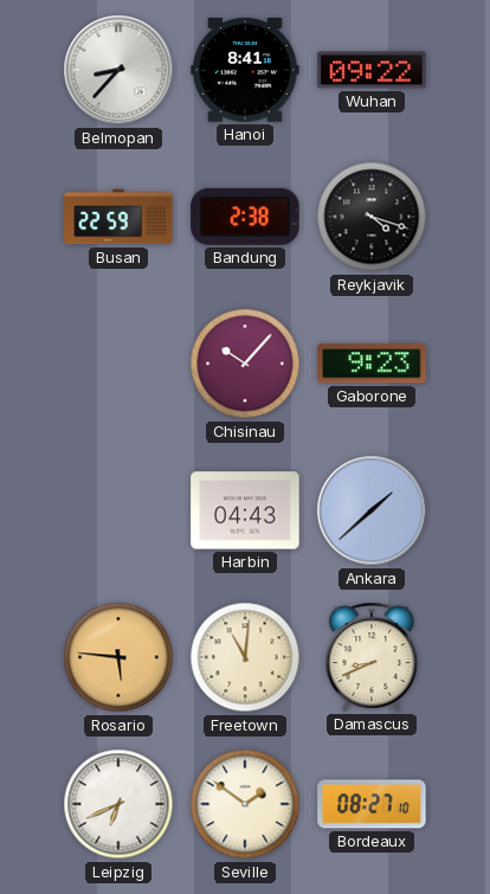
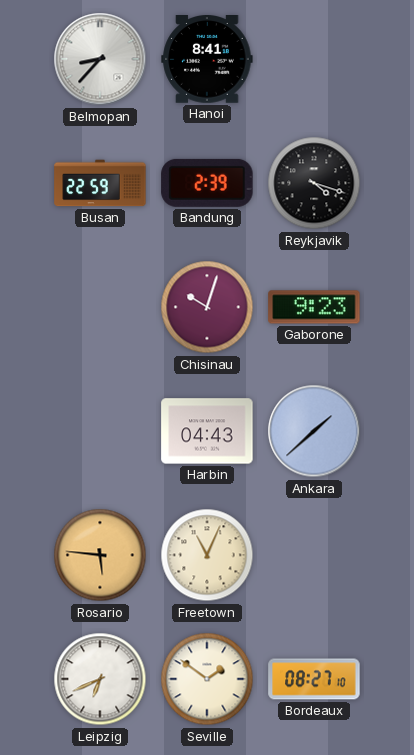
Wuhan: 09:22 -> none
Bandung: 2:38 -> 2:39
Chisinau: 10:07 -> 10:03
Freetown: 11:01 -> 11:04
Damascus: 8:41 -> none
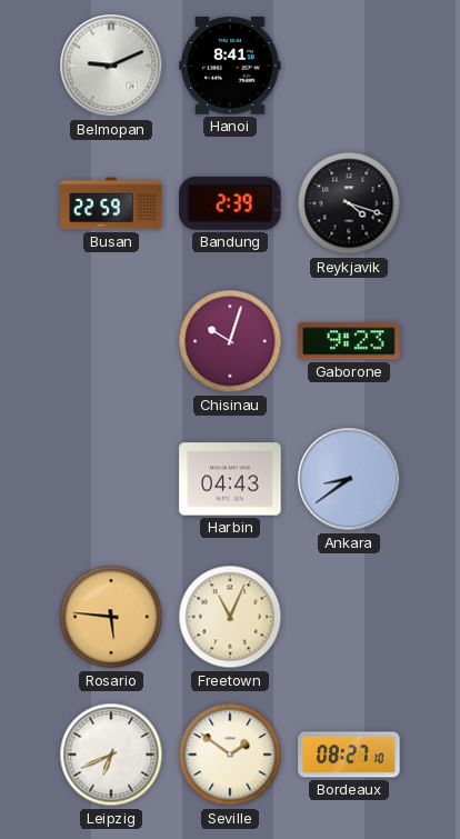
Belmopan: 8:37 -> 9:11
Ankara: 1:38 -> 8:39
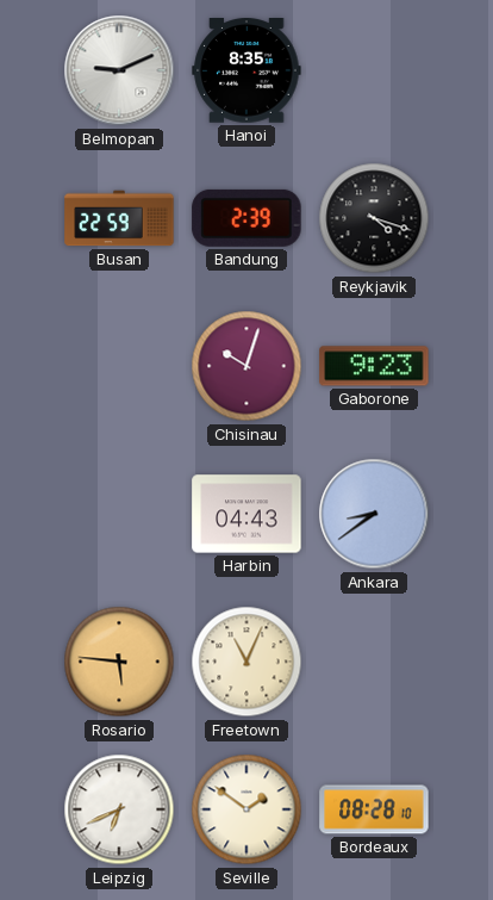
Hanoi: 8:41 -> 8:35
Bordeaux: 08:27 -> 08:28
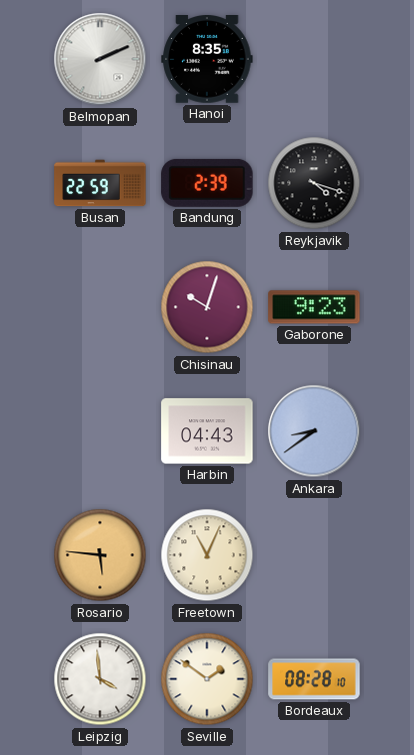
Belmopan: 9:11 -> 2:11
Leipzig: 6:41 -> 3:59
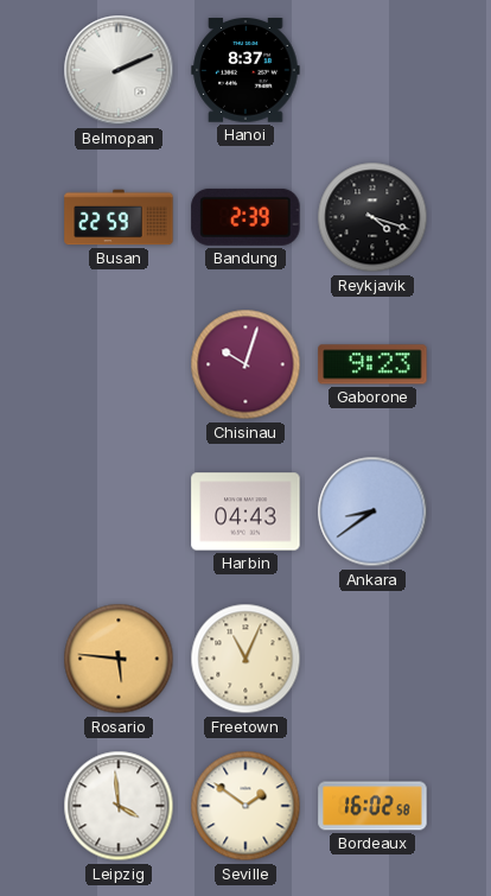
Hanoi: 8:35 -> 8:37
Bordeaux: 08:28 -> 16:02
